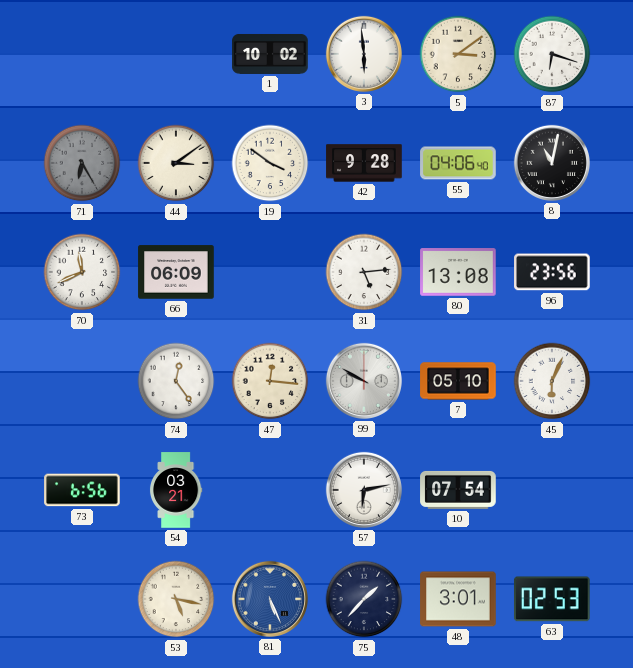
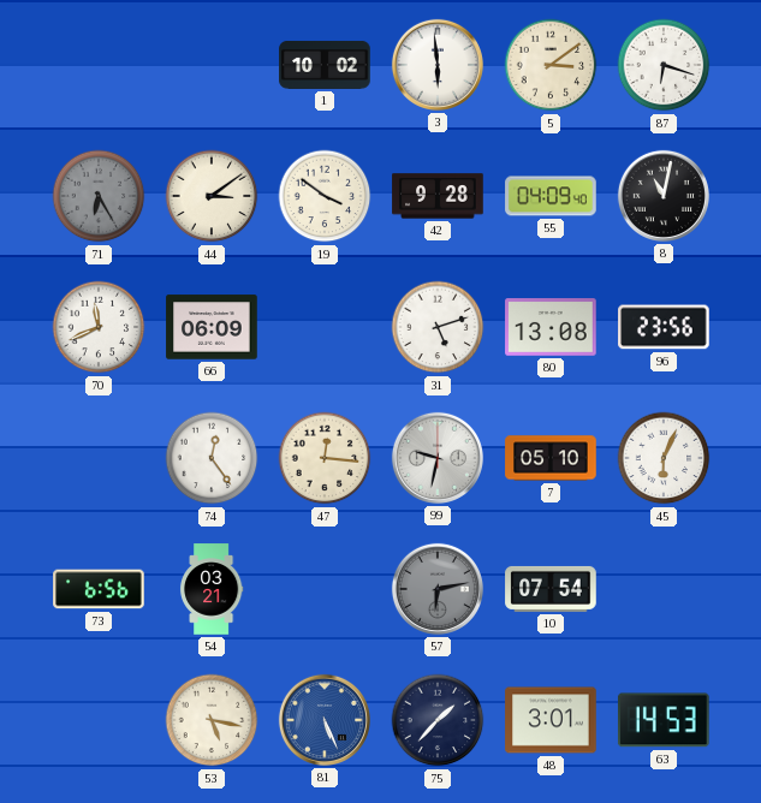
55: 04:06 -> 04:09
31: 5:14 -> 5:12
99: 9:50 -> 9:32
57 dial: white -> grey
63: 02:53 -> 14:53
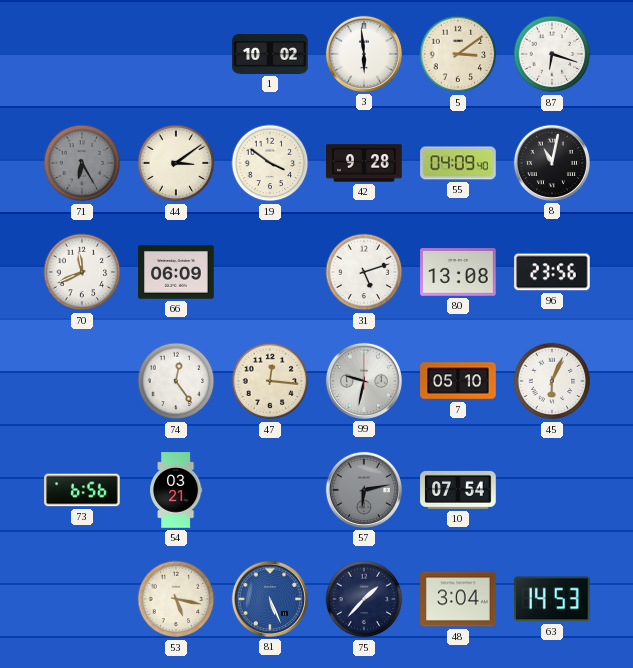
48: 3:01 -> 3:04
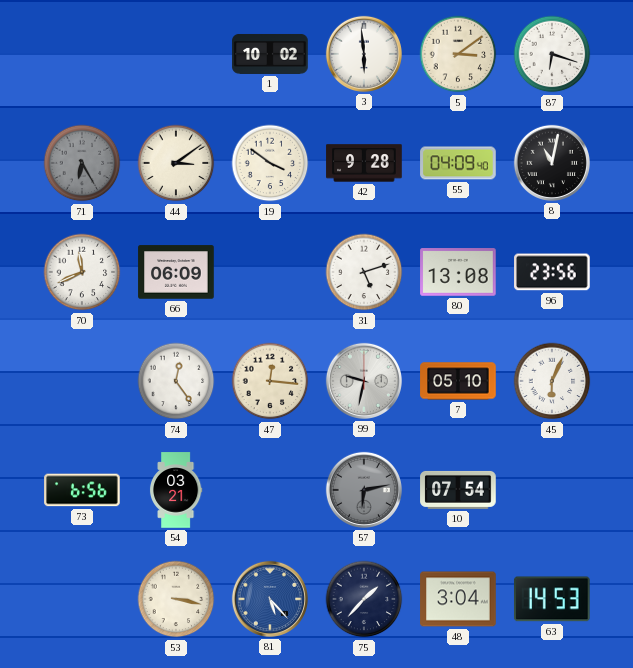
53: 5:17 -> 3:17
81: 5:26 -> 5:23
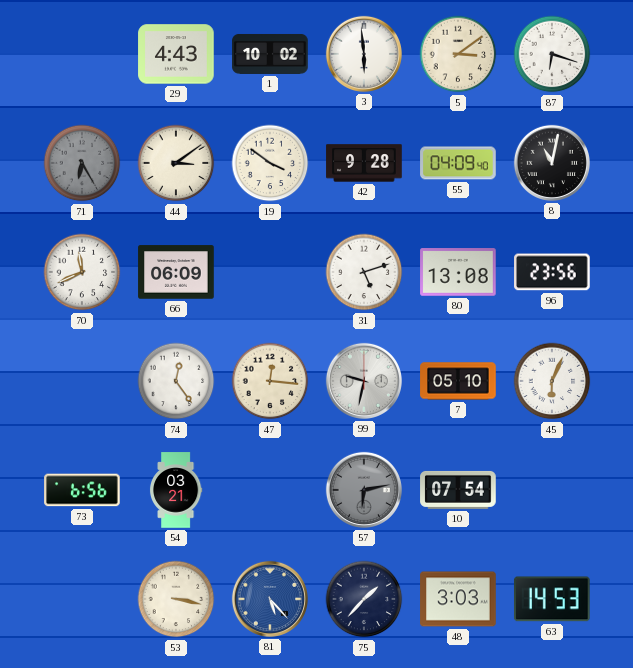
29: none -> 4:43
48: 3:04 -> 3:03
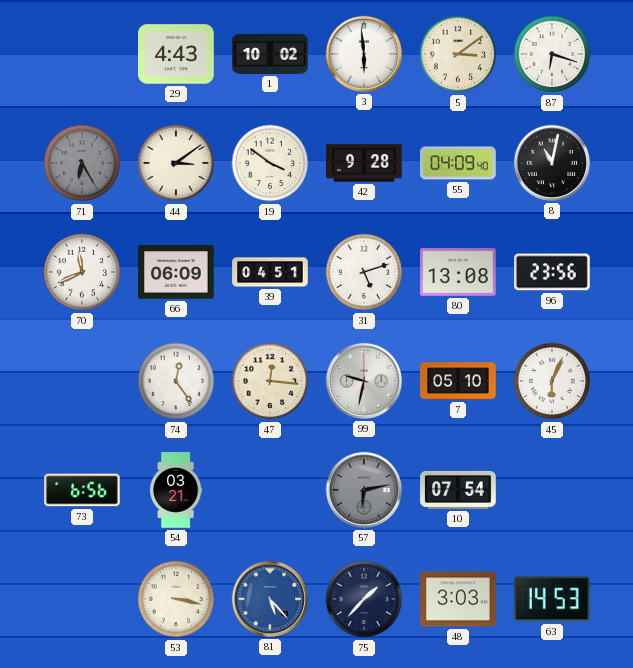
39: none -> 04:51
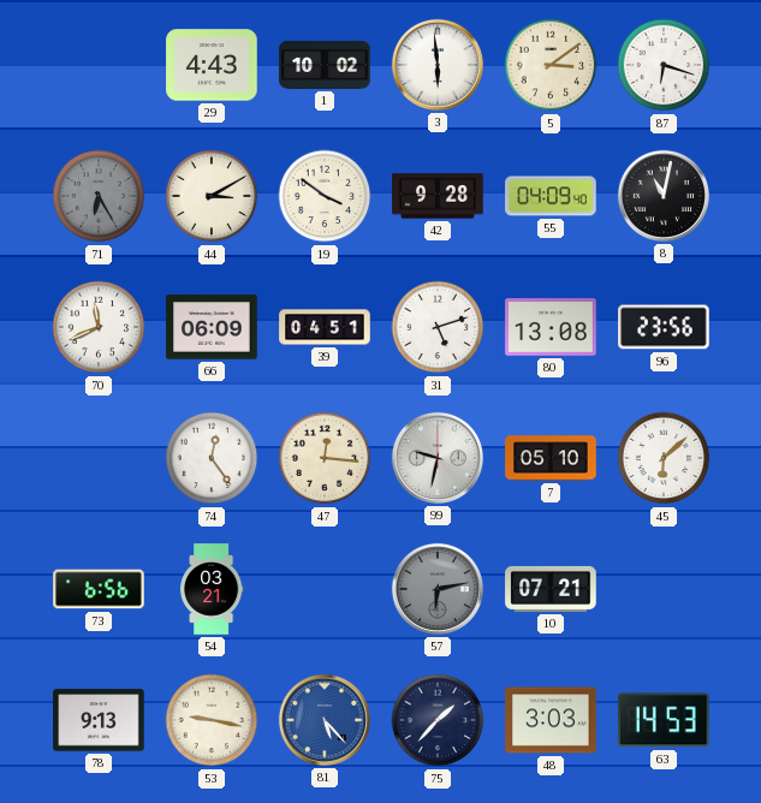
44: 3:09 -> 3:10
45: 6:04 -> 6:08
10: 07:54 -> 07:21
78: none -> 9:13
53: 3:17 -> 9:17
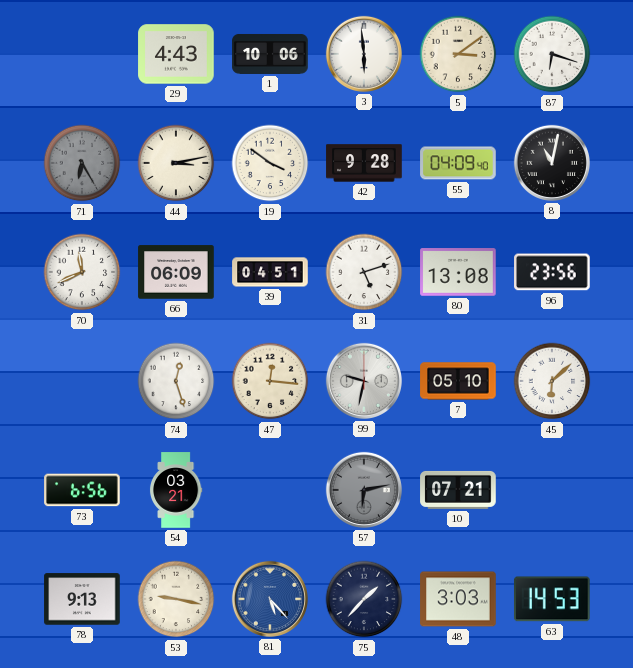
1: 10:02 -> 10:06
44: 3:10 -> 3:13
74: 12:24 -> 12:27
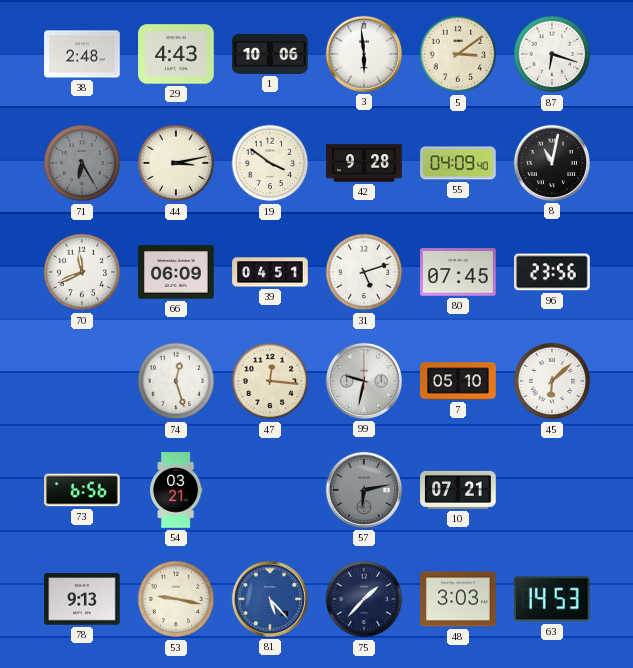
38: none -> 2:48
80: 13:08 -> 07:45
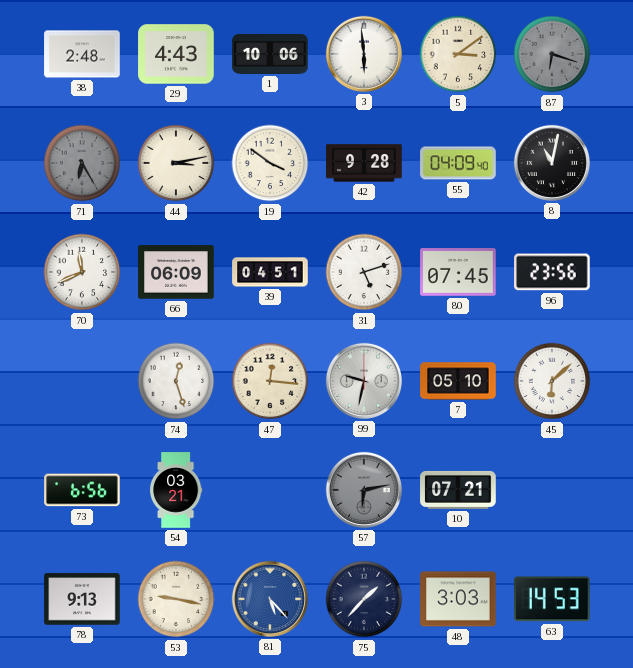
87 dial: white -> grey
